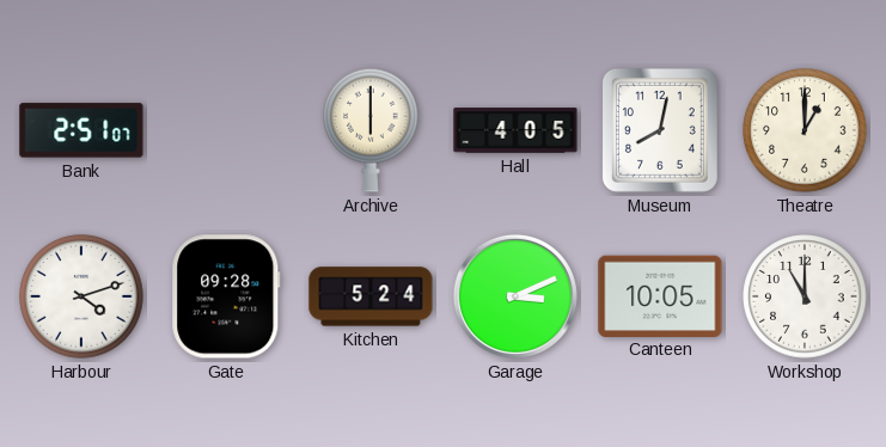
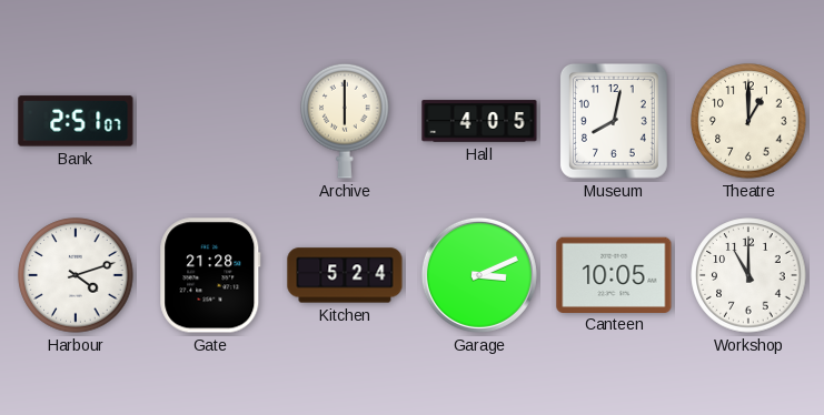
Gate: 09:28 -> 21:28
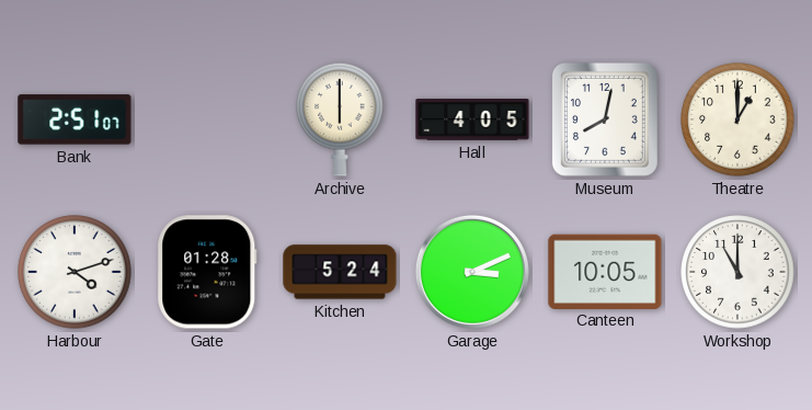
Gate: 21:28 -> 01:28
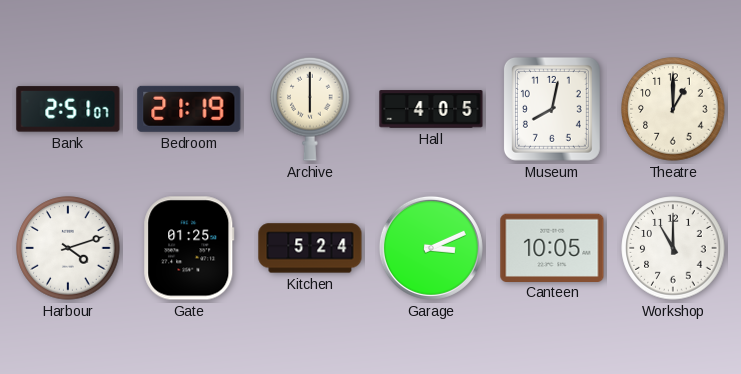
Bedroom: none -> 21:19
Gate: 01:28 -> 01:25
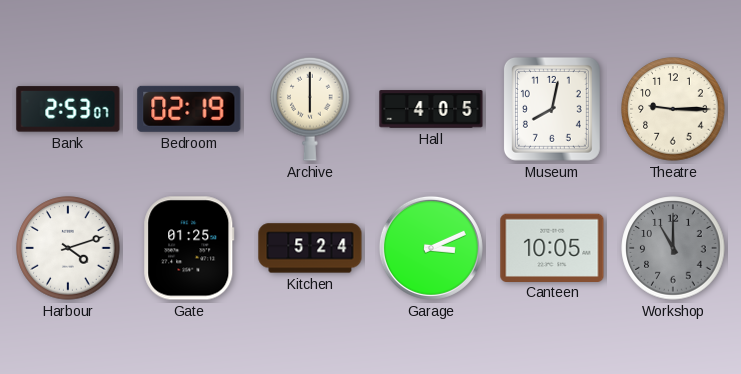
Bank: 2:51 -> 2:53
Bedroom: 21:19 -> 02:19
Theatre: 1:00 -> 9:15
Workshop dial: white -> grey
